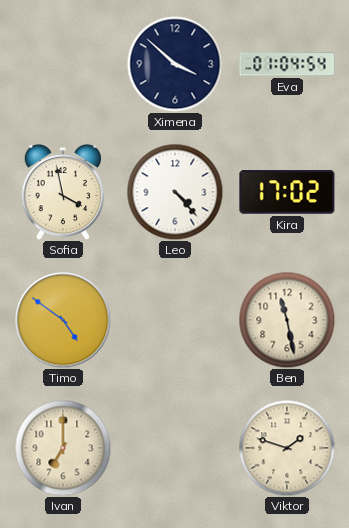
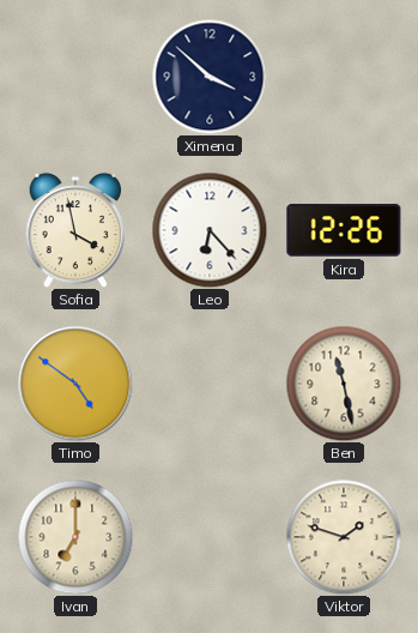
Eva: 01:04 -> none
Leo: 4:23 -> 6:23
Kira: 17:02 -> 12:26
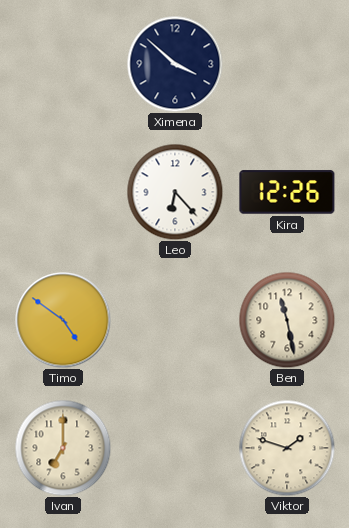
Sofia: 3:58 -> none
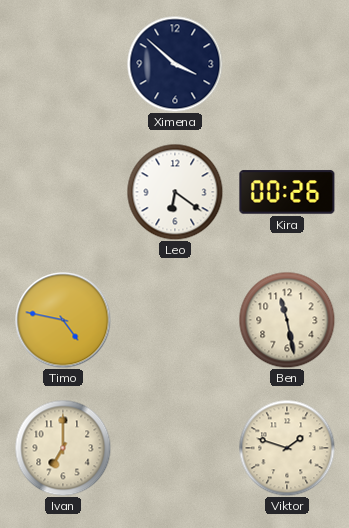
Leo: 6:23 -> 6:21
Kira: 12:26 -> 00:26
Timo: 4:51 -> 4:47
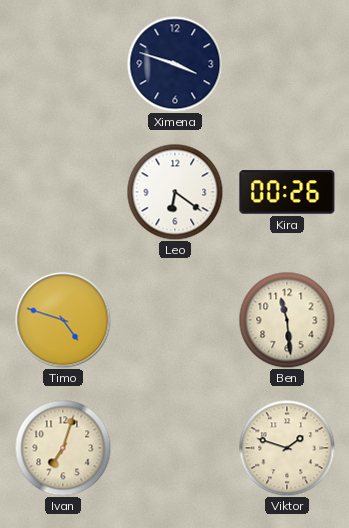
Ximena: 3:52 -> 3:48
Timo: 4:47 -> 4:48
Ben: 11:28 -> 11:29
Ivan: 7:00 -> 7:03
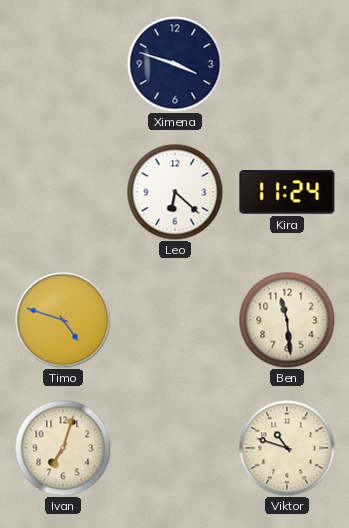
Leo: 6:21 -> 6:22
Kira: 00:26 -> 11:24
Viktor: 1:48 -> 10:48
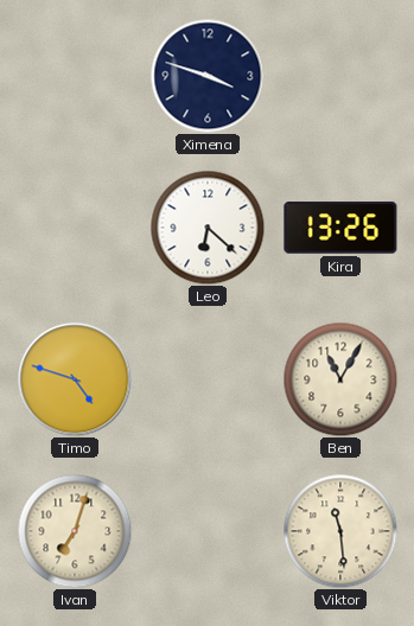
Kira: 11:24 -> 13:26
Ben: 11:29 -> 11:05
Viktor: 10:48 -> 11:29
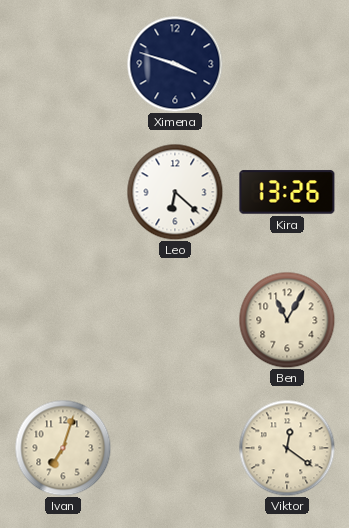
Timo: 4:48 -> none
Viktor: 11:29 -> 12:21
